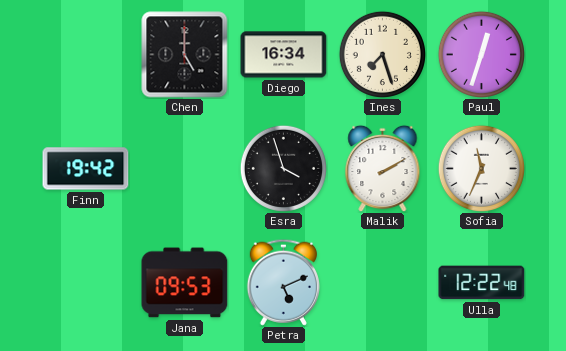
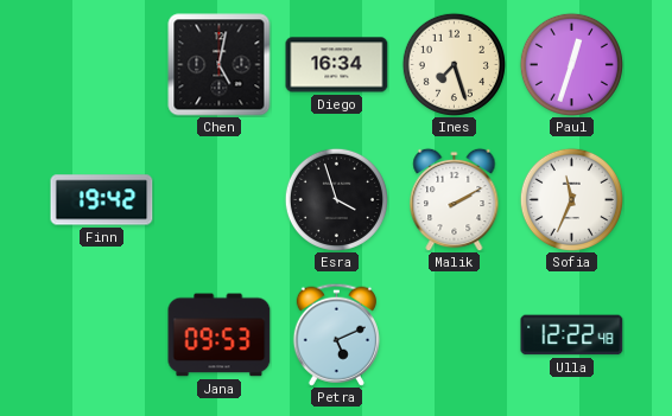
Chen: 5:00 -> 5:02
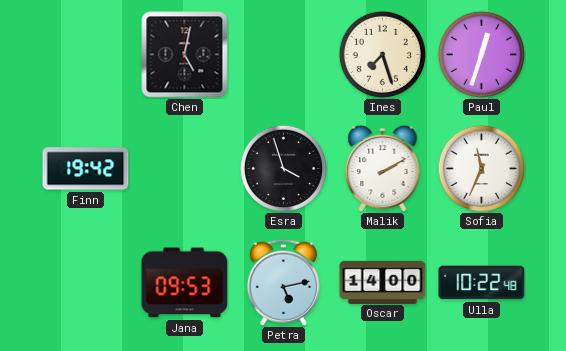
Diego: 16:34 -> none
Petra: 5:11 -> 5:13
Oscar: none -> 14:00
Ulla: 12:22 -> 10:22
